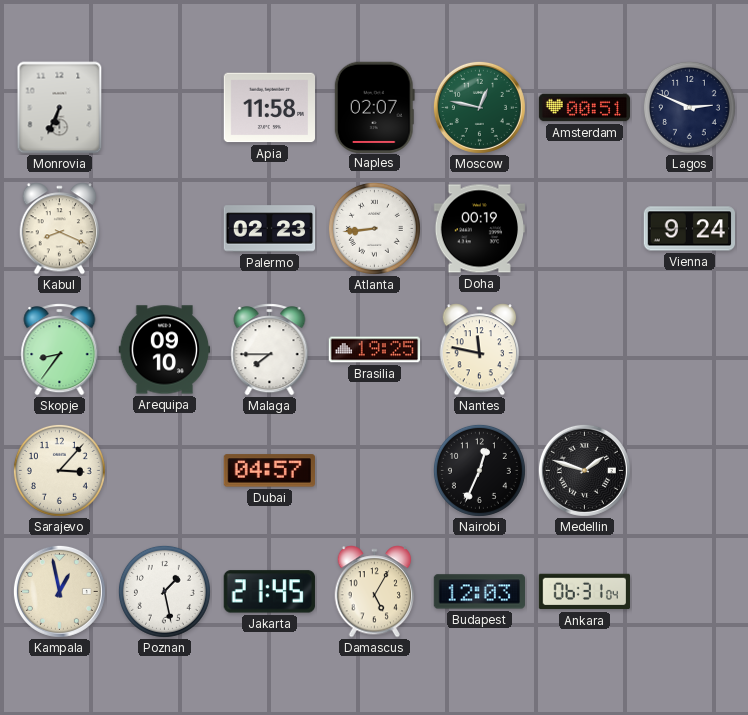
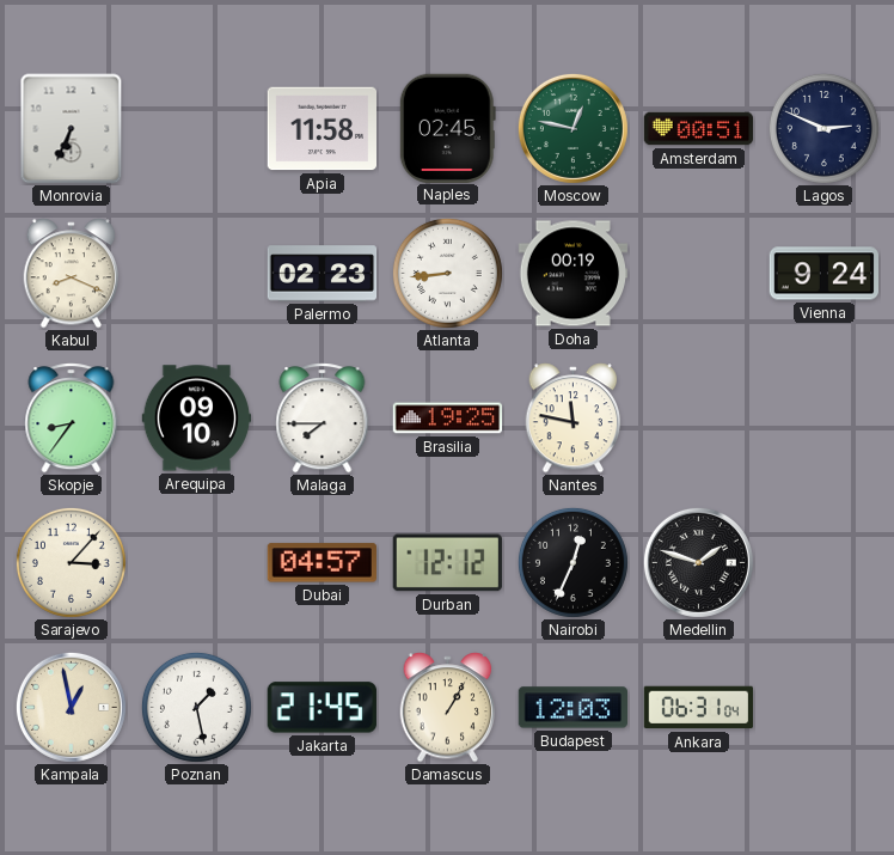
Naples: 02:07 -> 02:45
Durban: none -> 12:12
Damascus: 5:05 -> 1:05
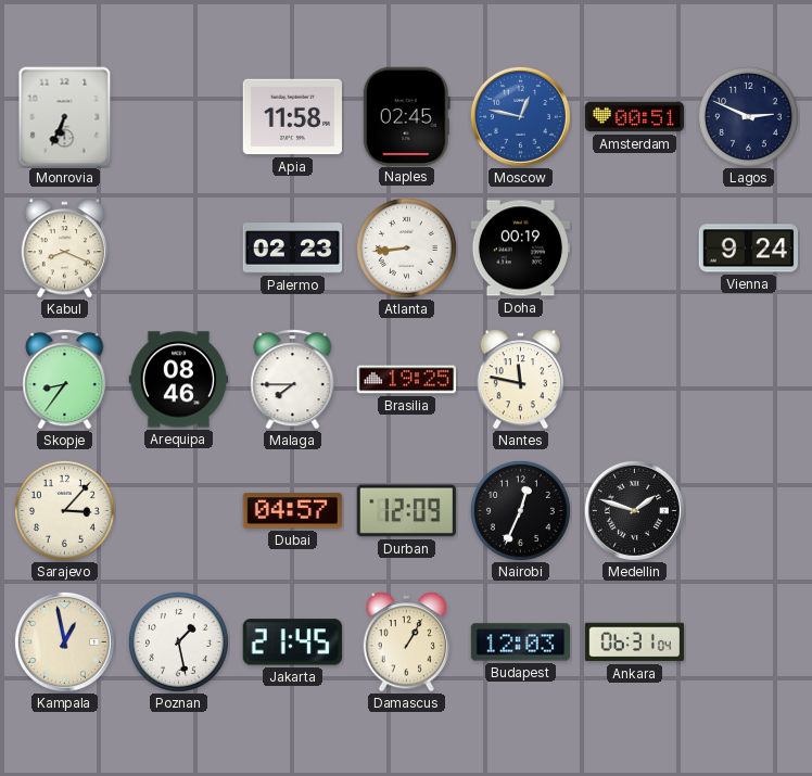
Moscow dial: green -> blue
Arequipa: 09:10 -> 08:46
Durban: 12:12 -> 12:09
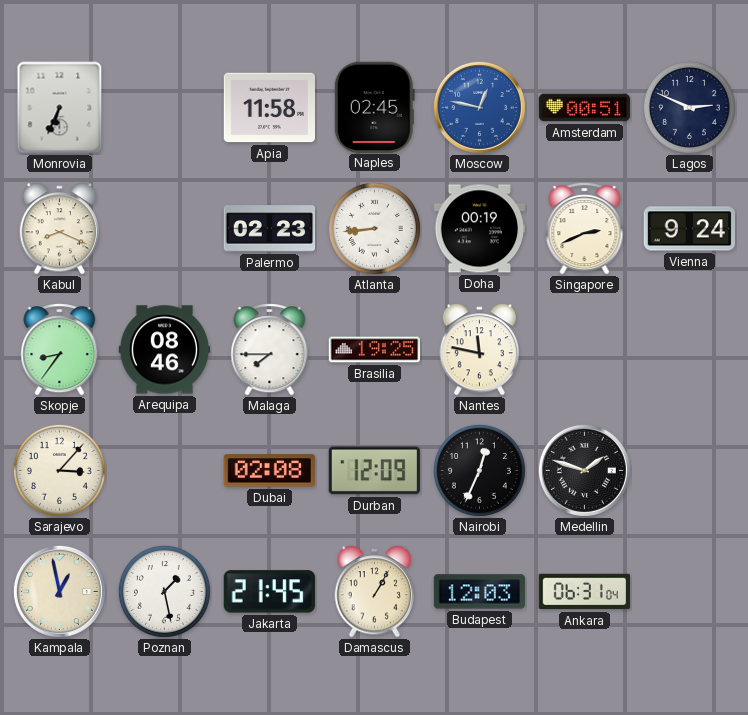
Singapore: none -> 2:41
Dubai: 04:57 -> 02:08
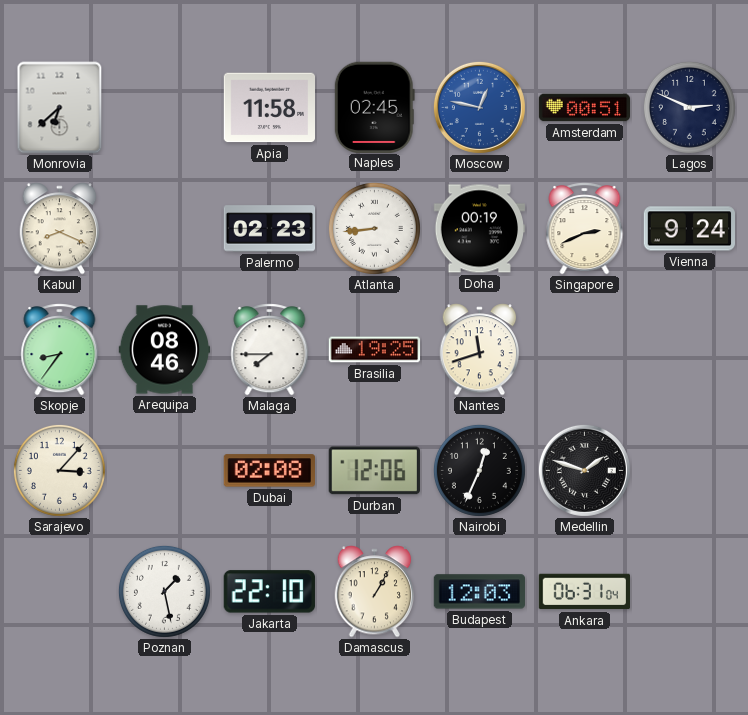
Monrovia: 6:34 -> 6:38
Nantes: 11:47 -> 11:42
Durban: 12:09 -> 12:06
Kampala: 12:58 -> none
Jakarta: 21:45 -> 22:10
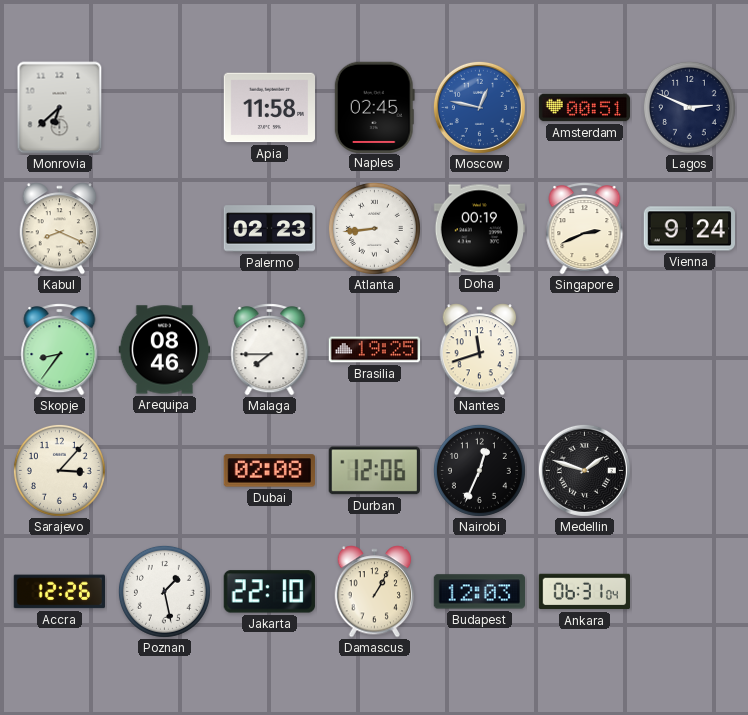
Accra: none -> 12:26
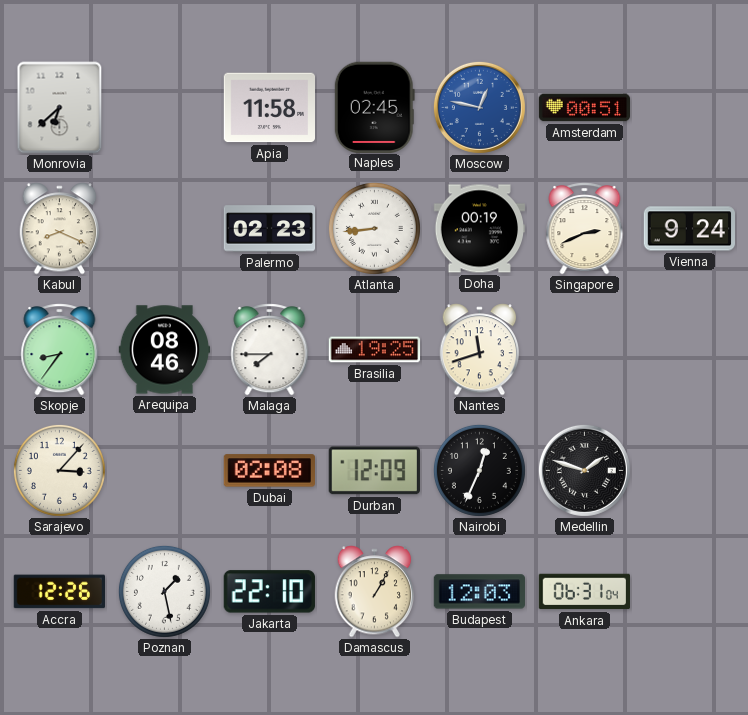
Lagos: 2:49 -> none
Durban: 12:06 -> 12:09
